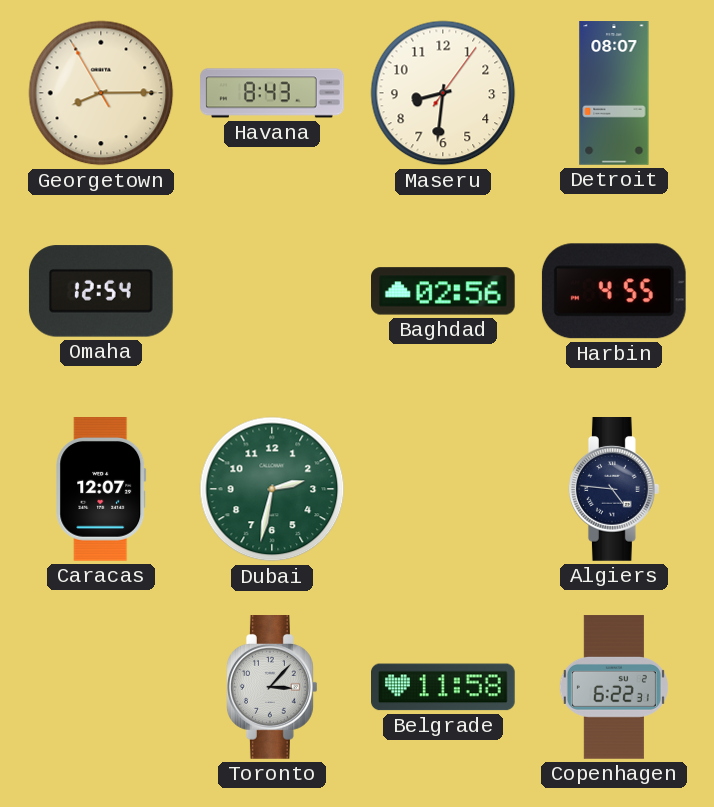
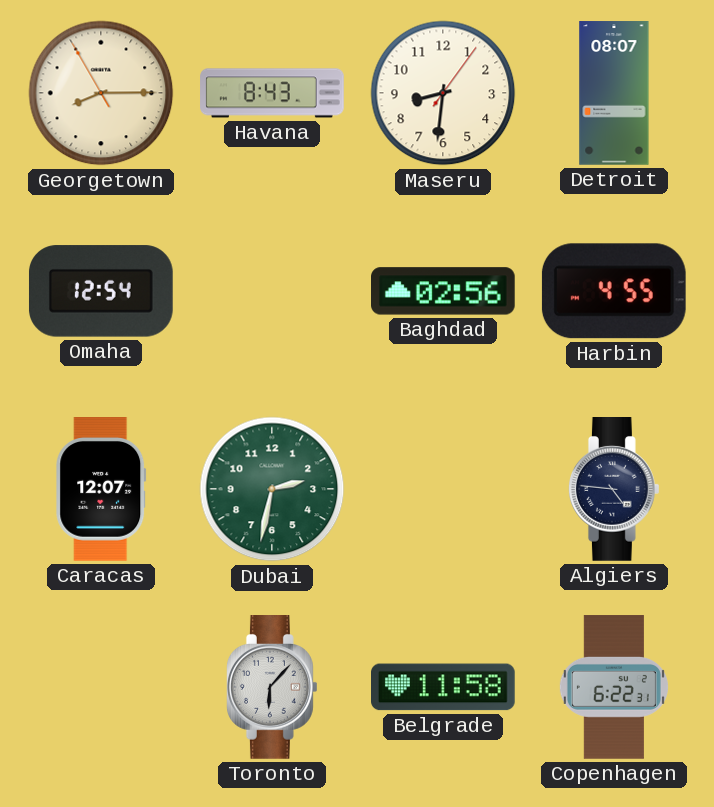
Toronto: 3:07 -> 6:07
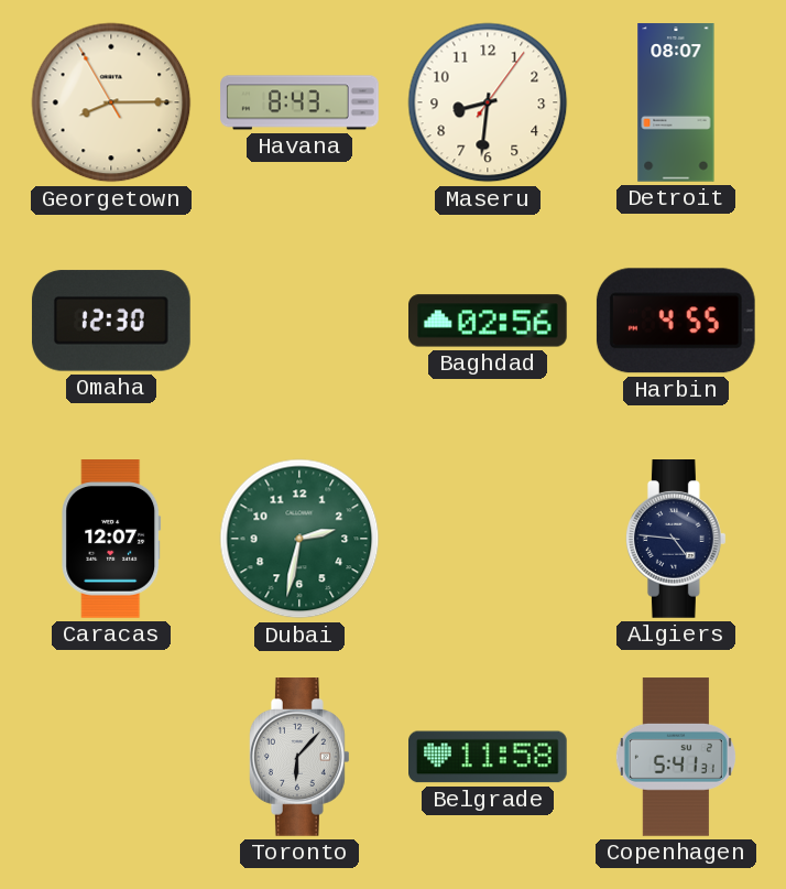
Omaha: 12:54 -> 12:30
Copenhagen: 6:22 -> 5:41
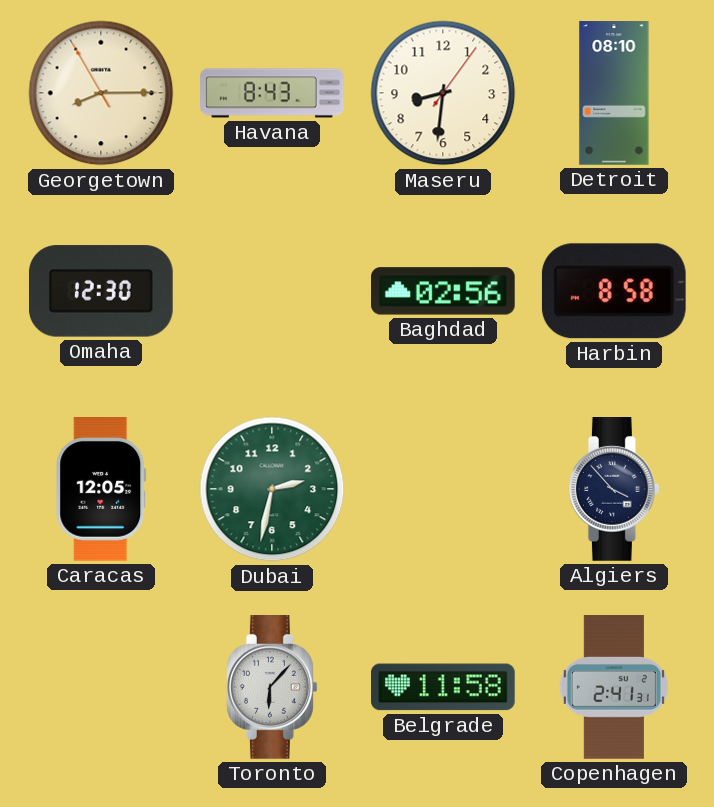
Detroit: 08:07 -> 08:10
Harbin: 4:55 -> 8:58
Caracas: 12:07 -> 12:05
Algiers: 4:46 -> 3:53
Copenhagen: 5:41 -> 2:41
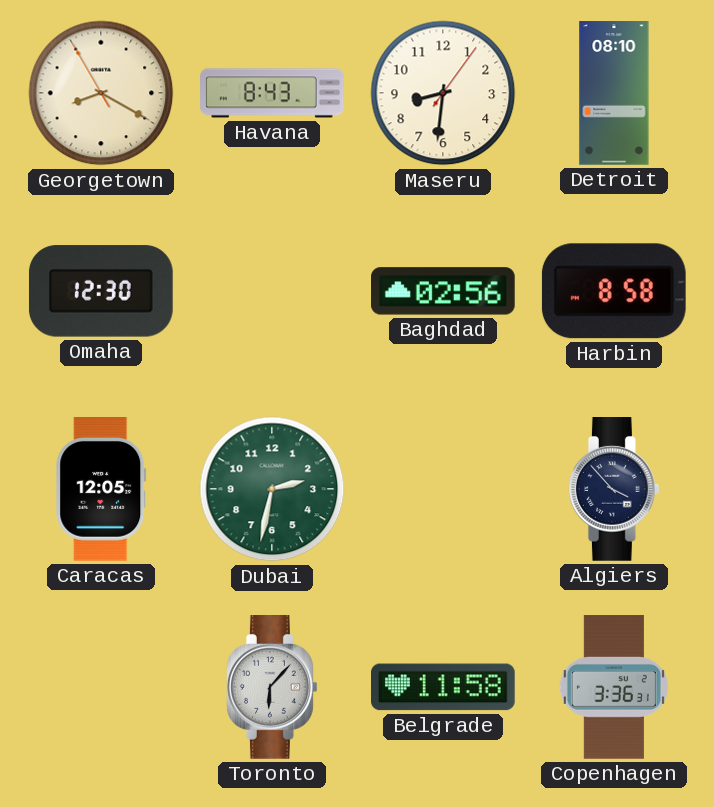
Georgetown: 8:14 -> 8:19
Copenhagen: 2:41 -> 3:36
